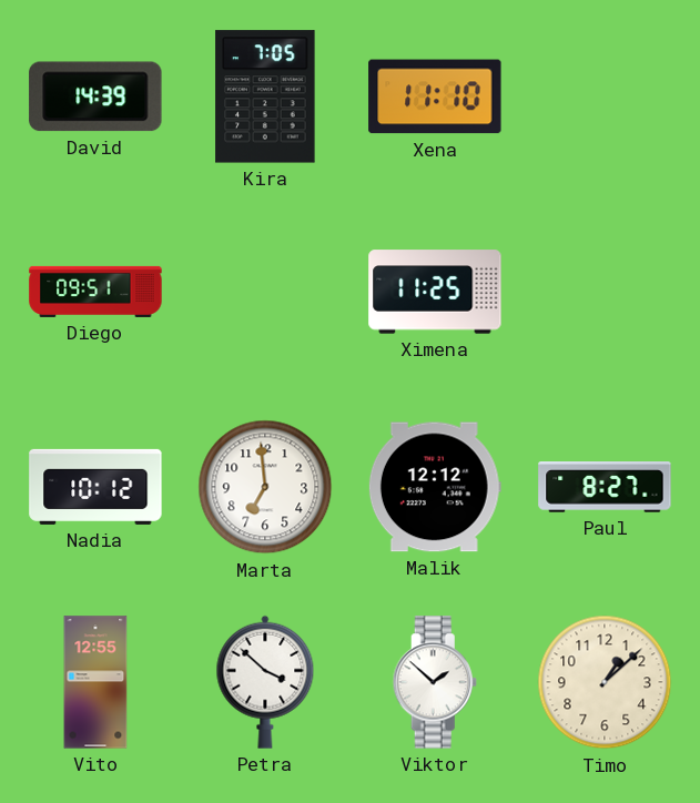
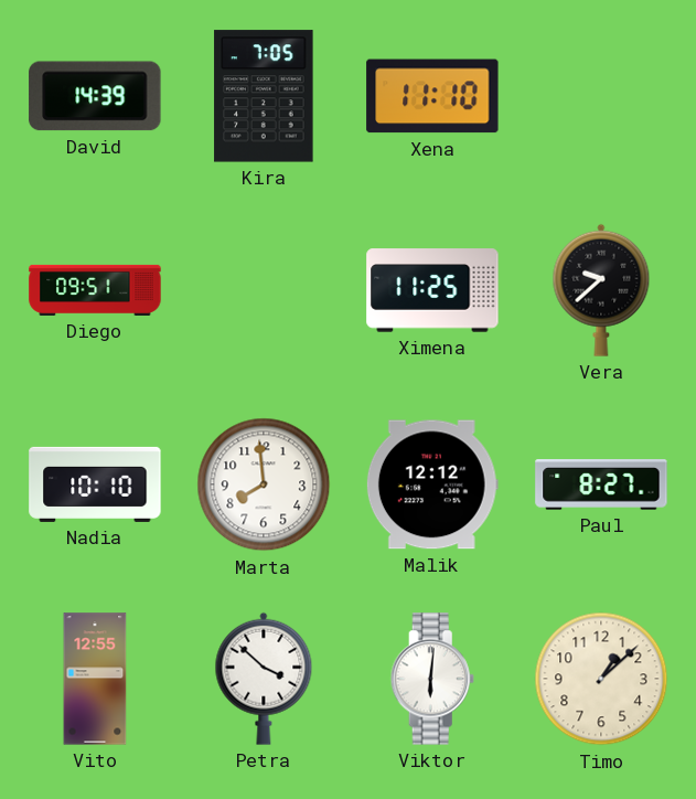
Vera: none -> 9:38
Nadia: 10:12 -> 10:10
Marta: 6:59 -> 7:59
Viktor: 1:52 -> 6:01
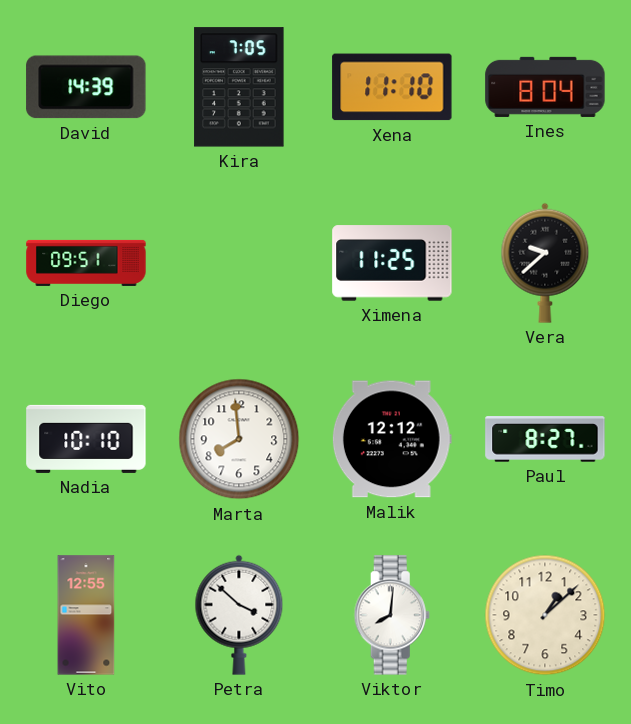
Ines: none -> 8:04
Viktor: 6:01 -> 8:01
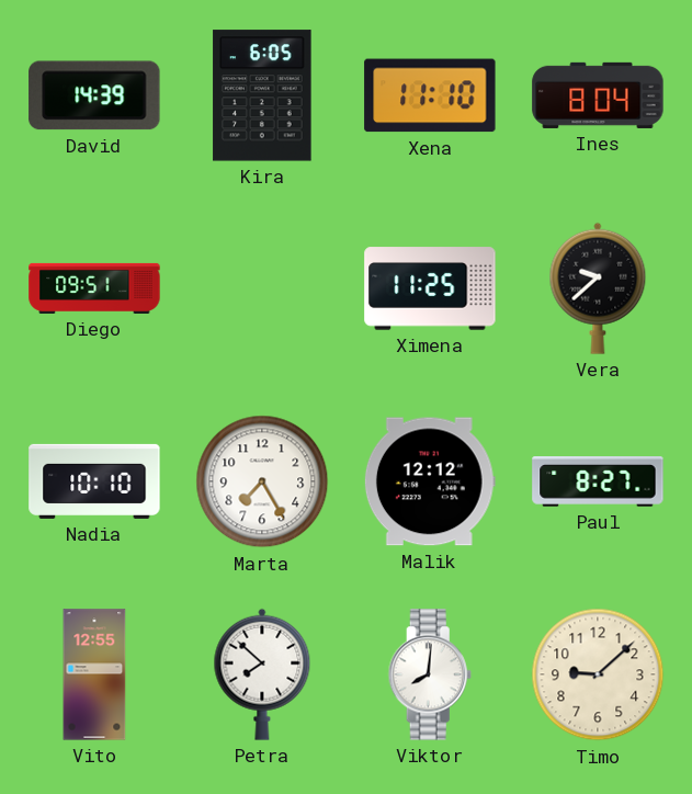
Kira: 7:05 -> 6:05
Marta: 7:59 -> 7:25
Petra: 3:52 -> 7:52
Timo: 1:08 -> 9:08
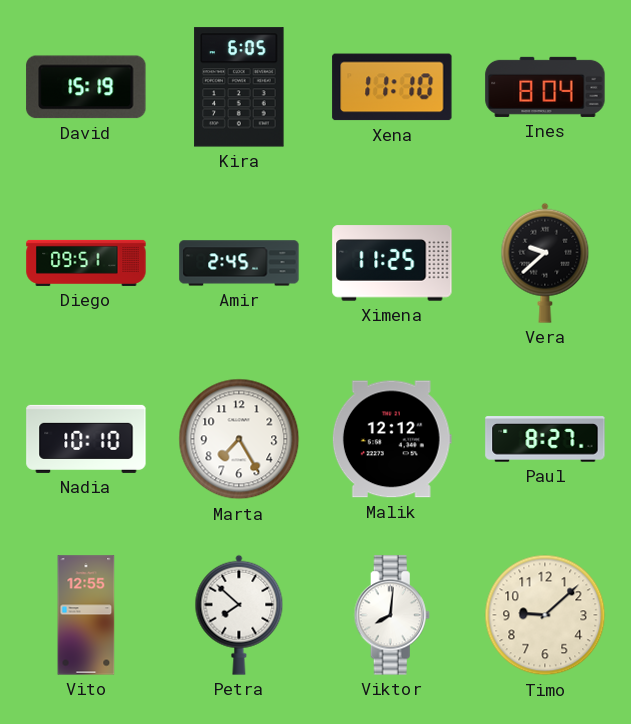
David: 14:39 -> 15:19
Amir: none -> 2:45
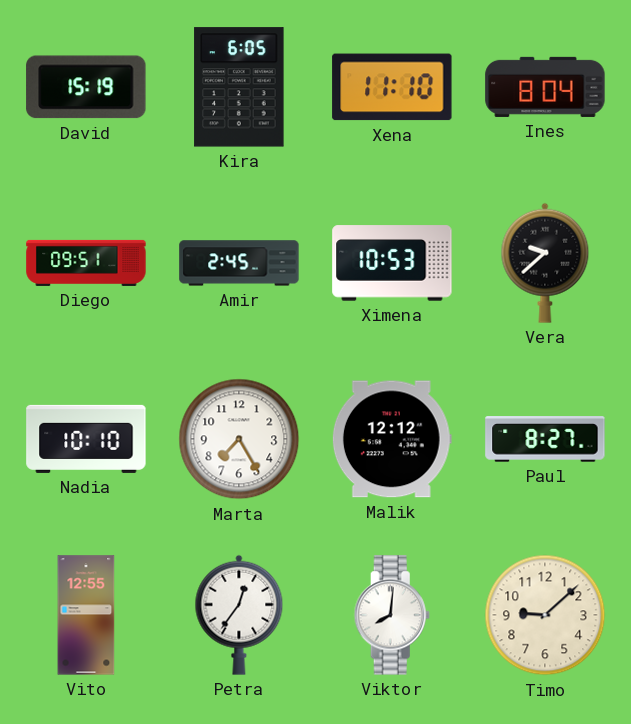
Ximena: 11:25 -> 10:53
Petra: 7:52 -> 12:36
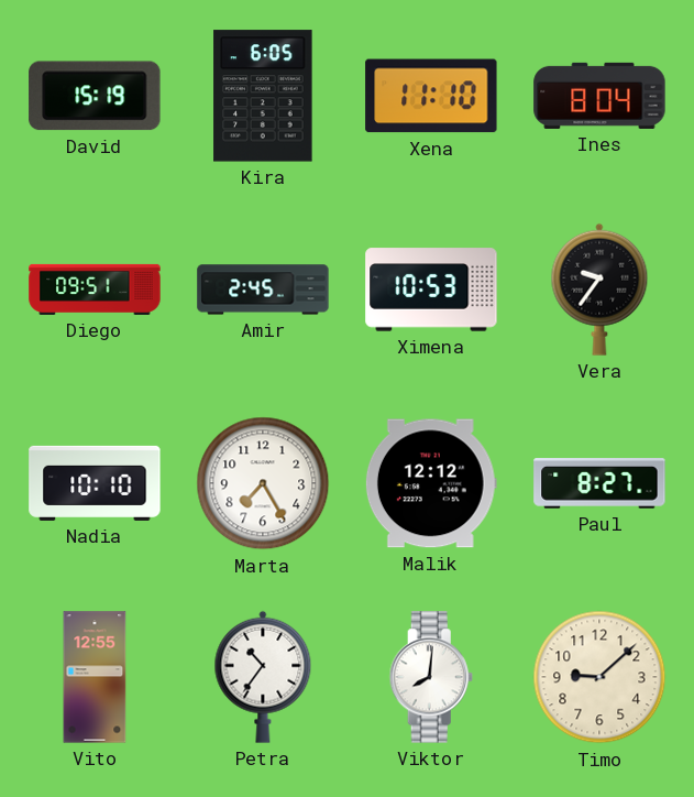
Vera: 9:38 -> 9:36
Petra: 12:36 -> 10:36
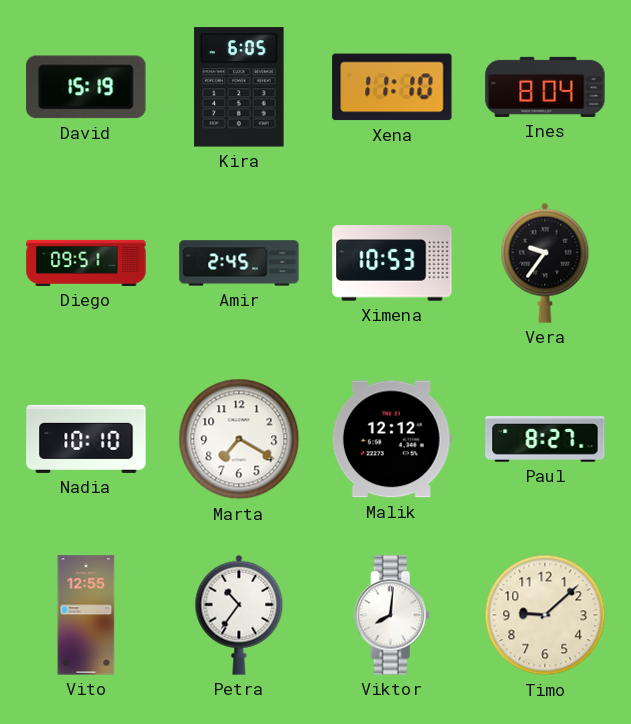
Marta: 7:25 -> 7:20
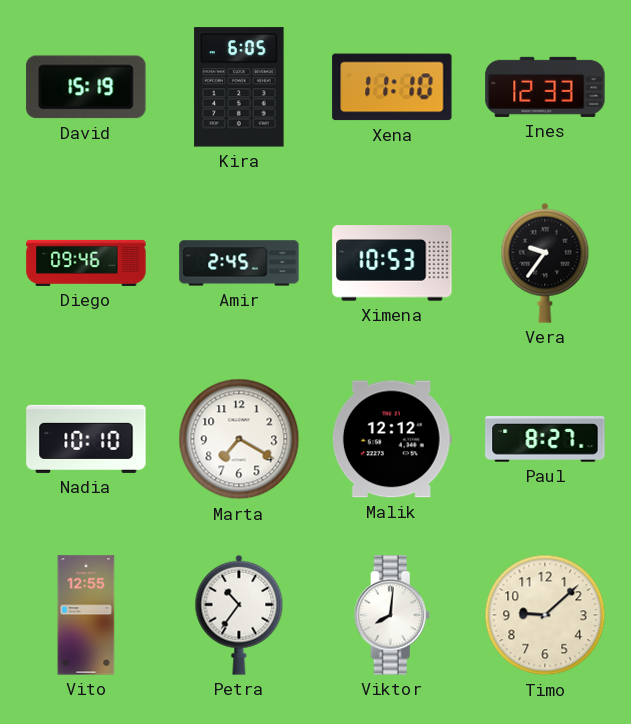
Ines: 8:04 -> 12:33
Diego: 09:51 -> 09:46
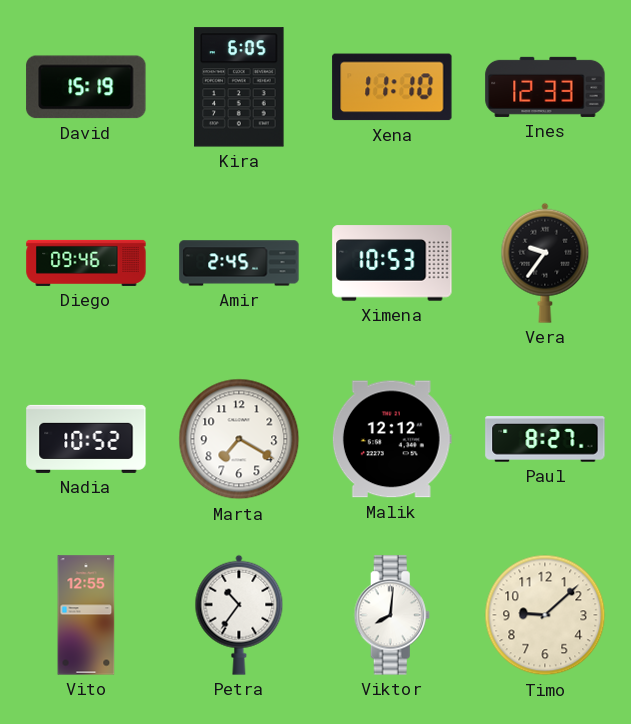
Nadia: 10:10 -> 10:52
